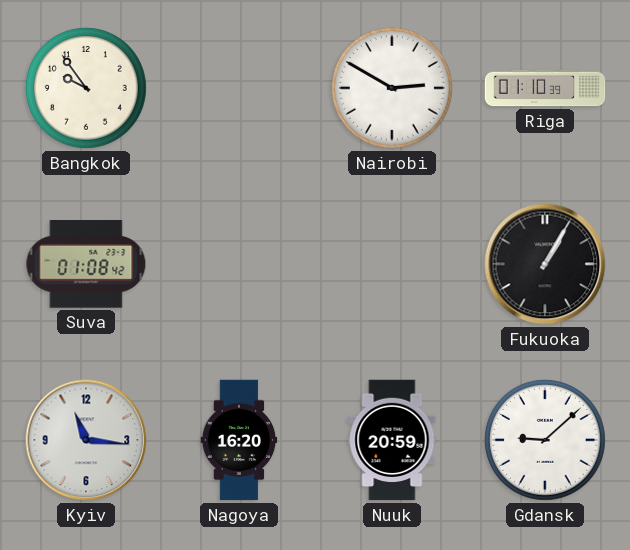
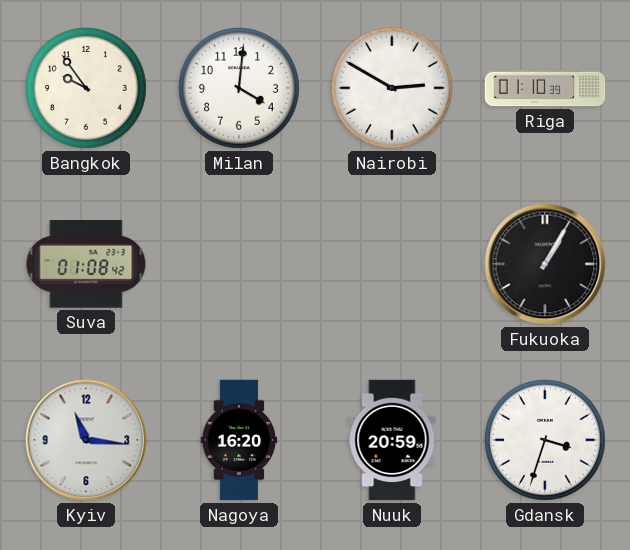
Milan: none -> 4:01
Gdansk: 9:08 -> 3:33
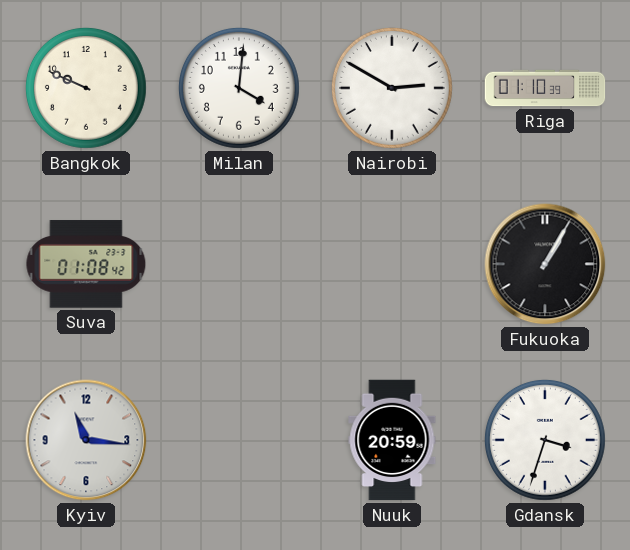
Bangkok: 9:54 -> 9:49
Nagoya: 16:20 -> none
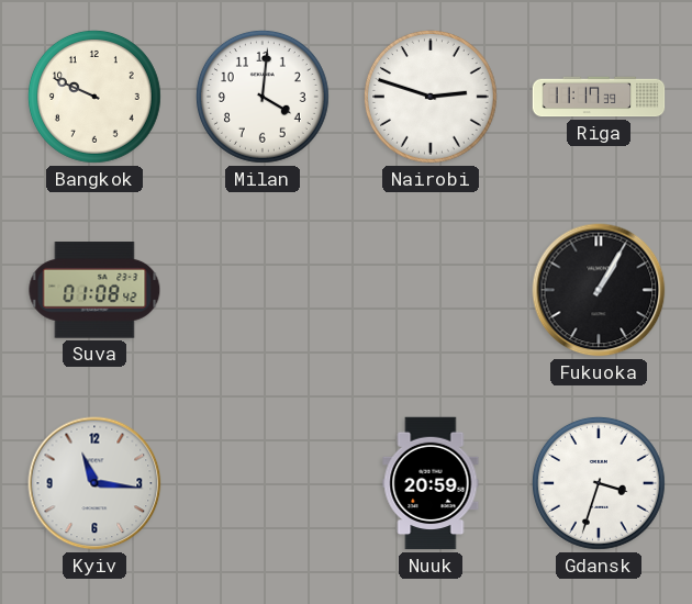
Nairobi: 2:50 -> 2:48
Riga: 01:10 -> 11:17
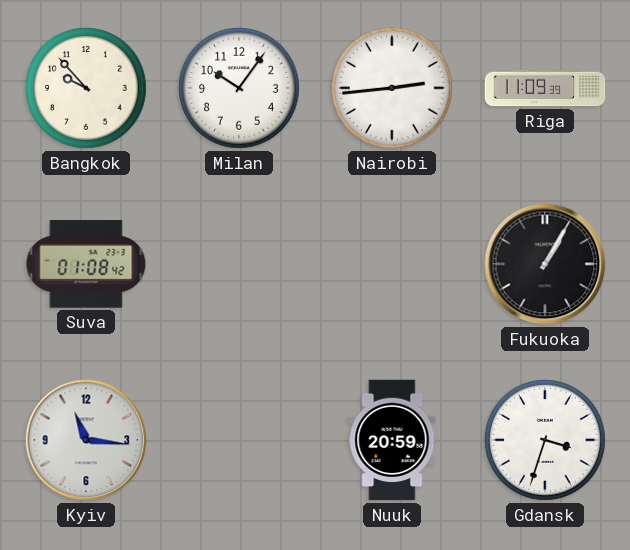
Bangkok: 9:49 -> 9:53
Milan: 4:01 -> 10:06
Nairobi: 2:48 -> 2:44
Riga: 11:17 -> 11:09
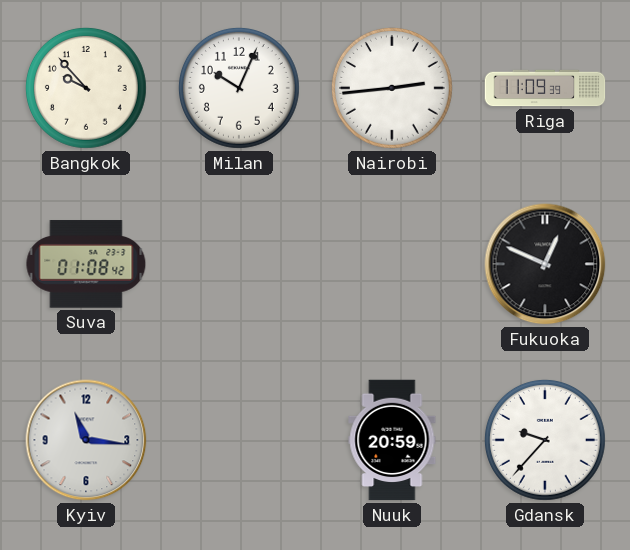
Milan: 10:06 -> 10:04
Fukuoka: 1:05 -> 12:49
Gdansk: 3:33 -> 9:37
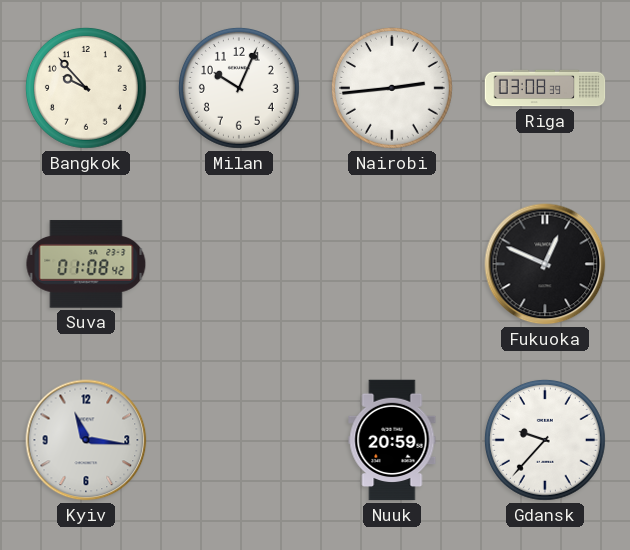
Riga: 11:09 -> 03:08
